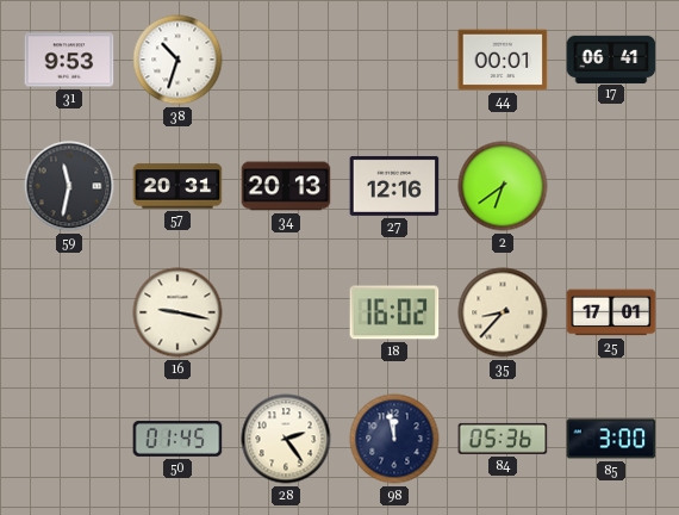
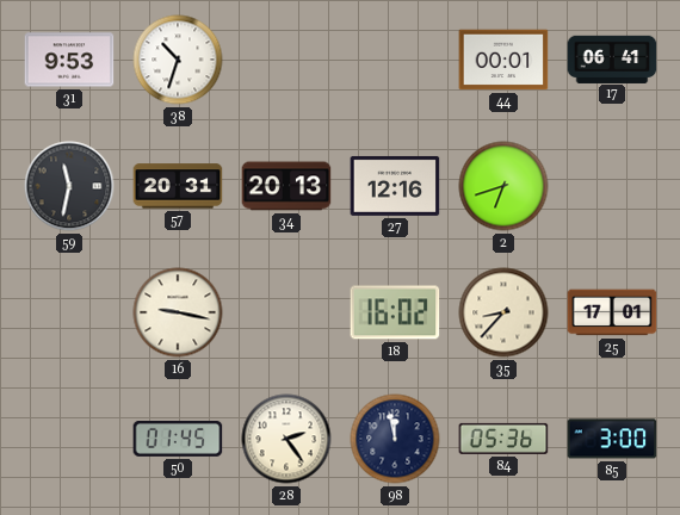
2: 6:39 -> 6:42
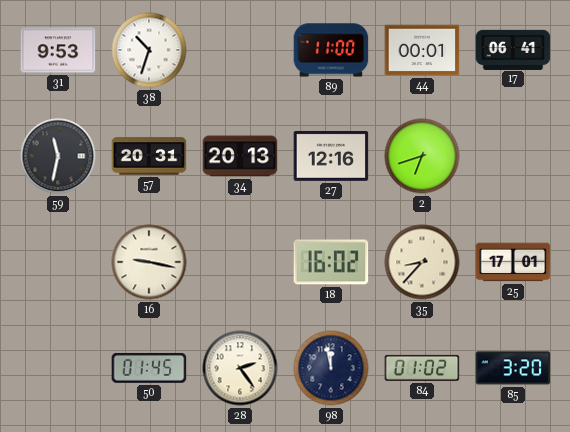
89: none -> 11:00
84: 05:36 -> 01:02
85: 3:00 -> 3:20
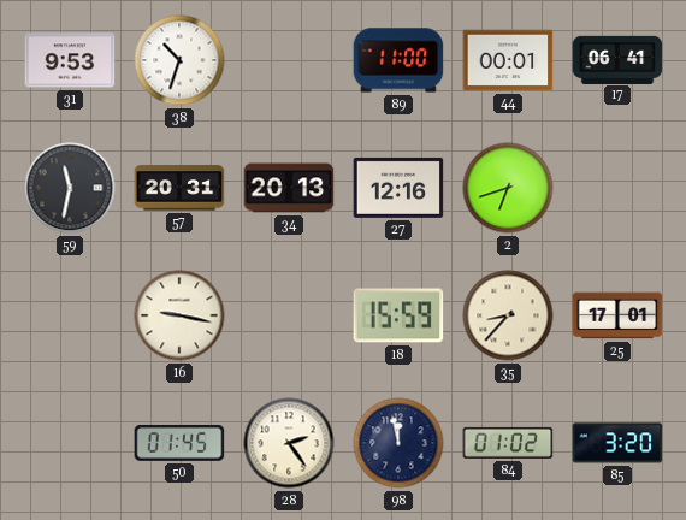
18: 16:02 -> 15:59
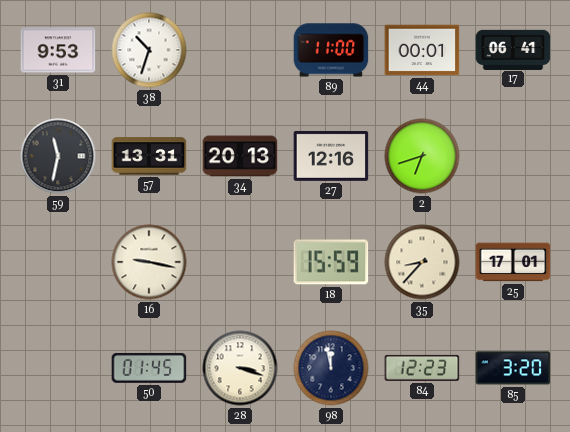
57: 20:31 -> 13:31
28: 2:24 -> 3:18
84: 01:02 -> 12:23
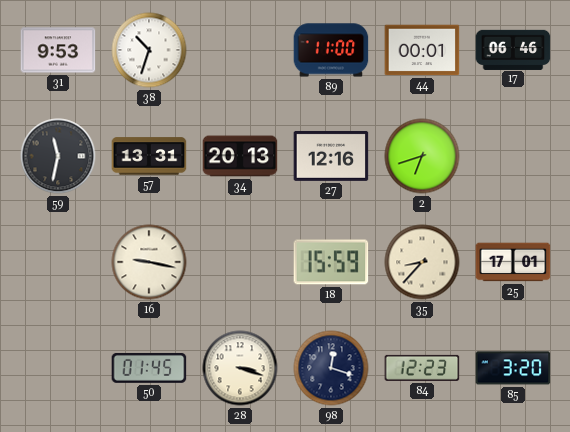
17: 06:41 -> 06:46
98: 11:58 -> 12:18
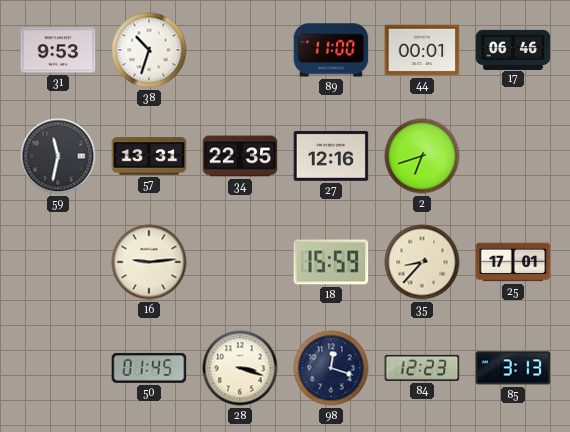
34: 20:13 -> 22:35
16: 9:17 -> 9:14
85: 3:20 -> 3:13
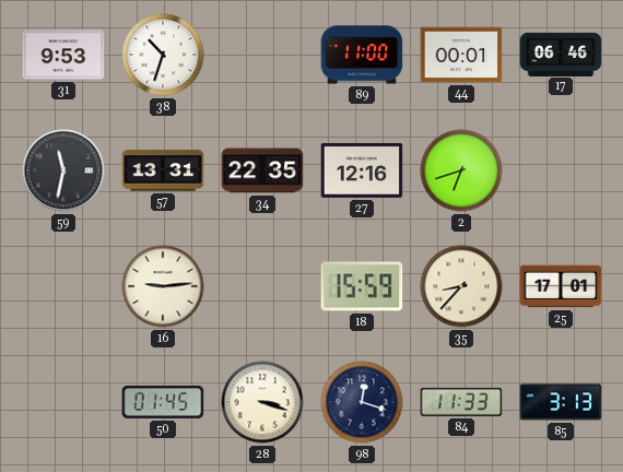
84: 12:23 -> 11:33
